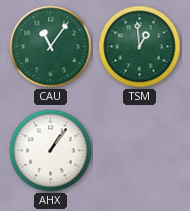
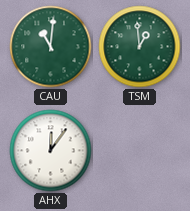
CAU: 11:06 -> 11:01
AHX: 1:06 -> 12:06
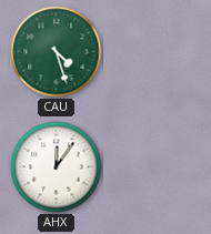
CAU: 11:01 -> 4:27
TSM: 12:59 -> none
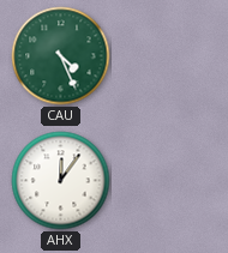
CAU: 4:27 -> 4:26
